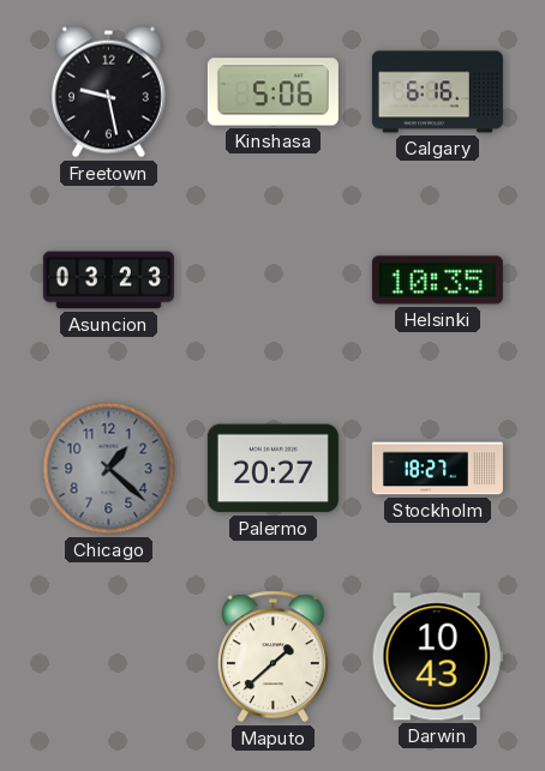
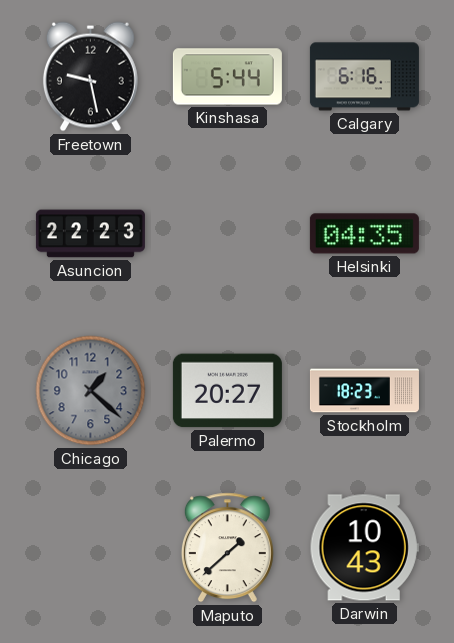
Kinshasa: 5:06 -> 5:44
Asuncion: 03:23 -> 22:23
Helsinki: 10:35 -> 04:35
Stockholm: 18:27 -> 18:23
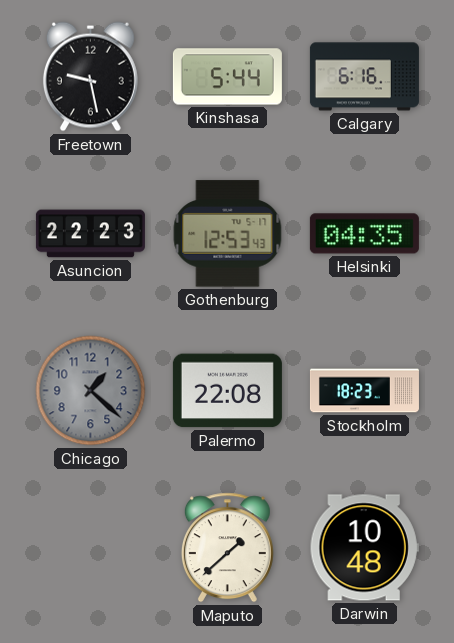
Gothenburg: none -> 12:53
Palermo: 20:27 -> 22:08
Darwin: 10:43 -> 10:48
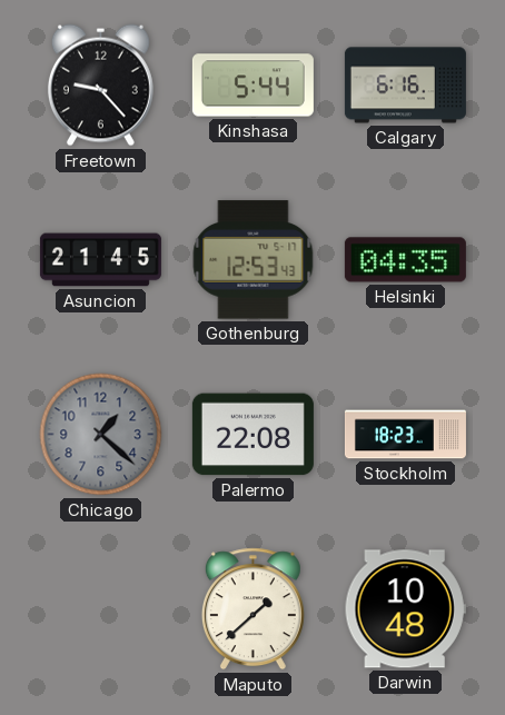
Freetown: 9:28 -> 9:23
Asuncion: 22:23 -> 21:45
